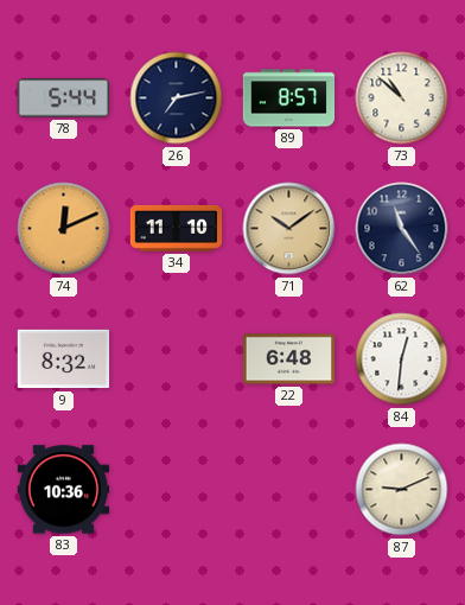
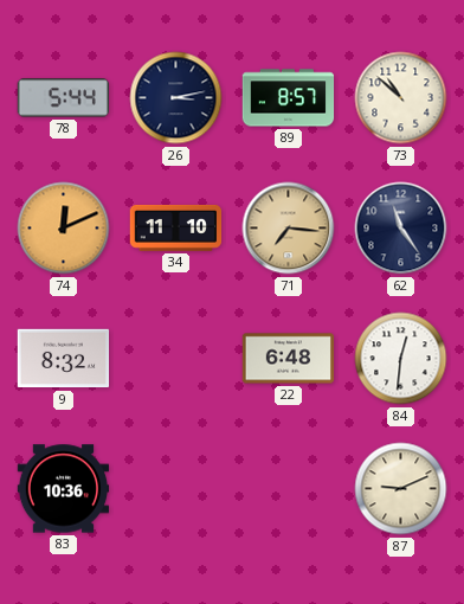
26: 7:13 -> 3:13
71: 10:09 -> 7:16
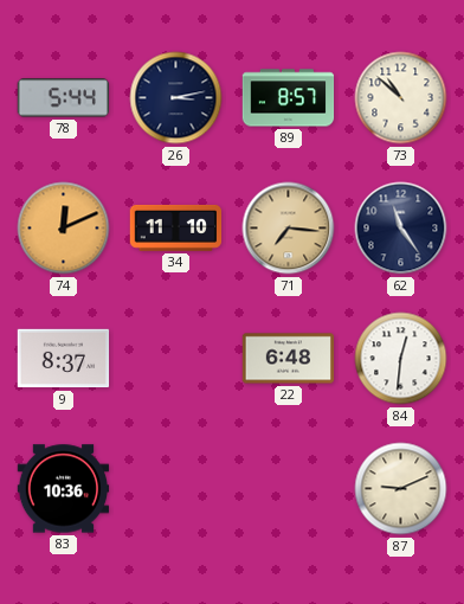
9: 8:32 -> 8:37
